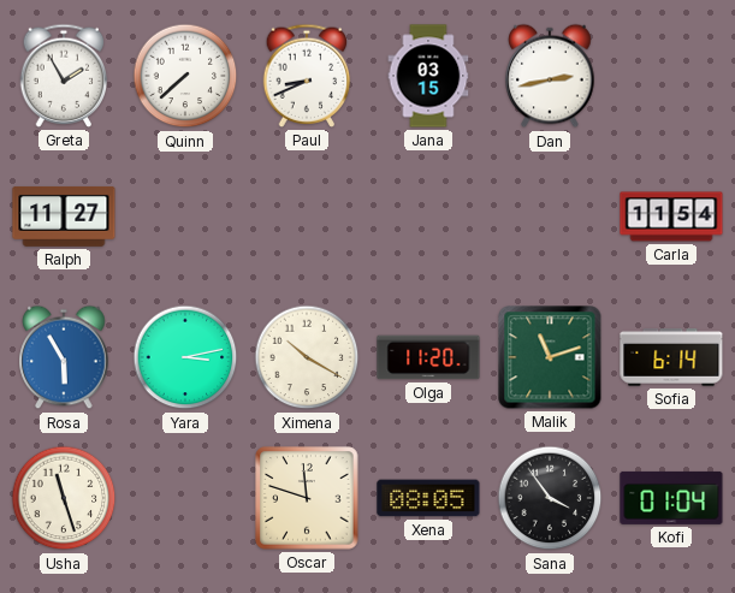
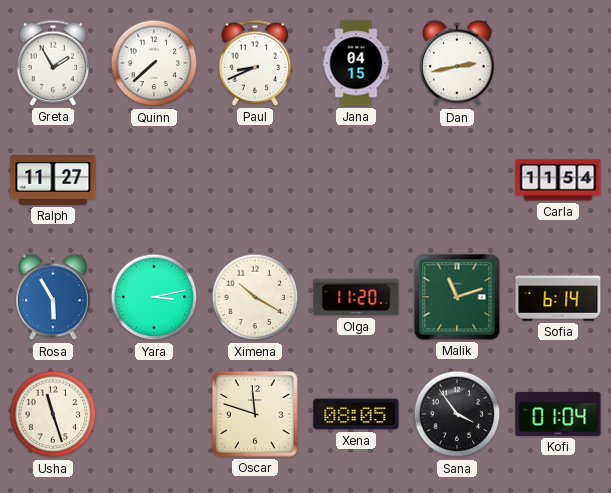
Jana: 03:15 -> 04:15
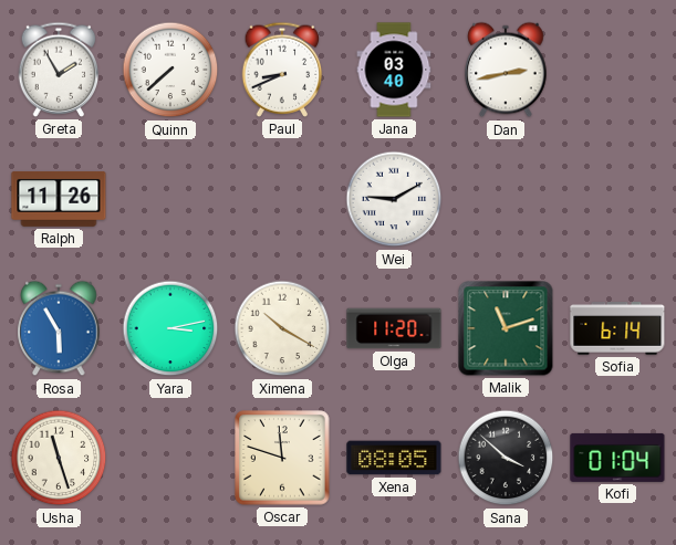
Jana: 04:15 -> 03:40
Ralph: 11:27 -> 11:26
Wei: none -> 9:10
Carla: 11:54 -> none
Sana: 3:54 -> 3:52
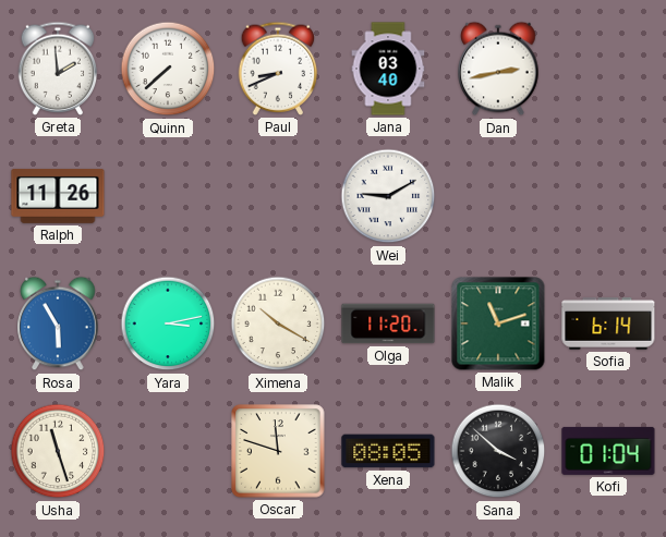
Greta: 1:55 -> 1:59
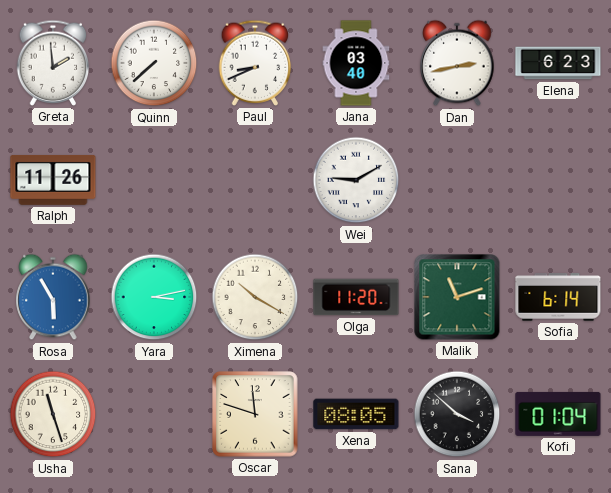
Elena: none -> 6:23
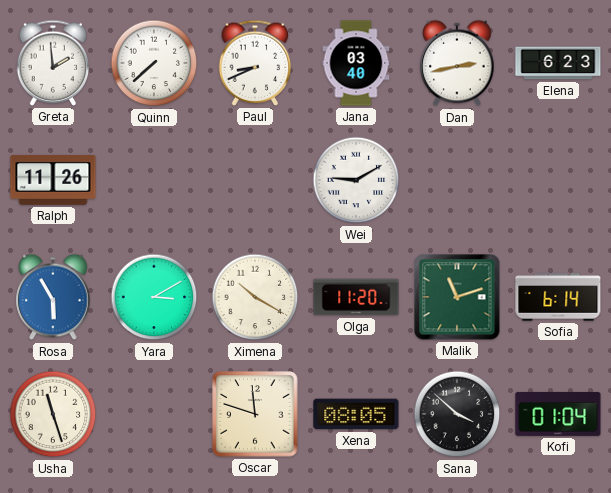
Yara: 3:13 -> 3:10
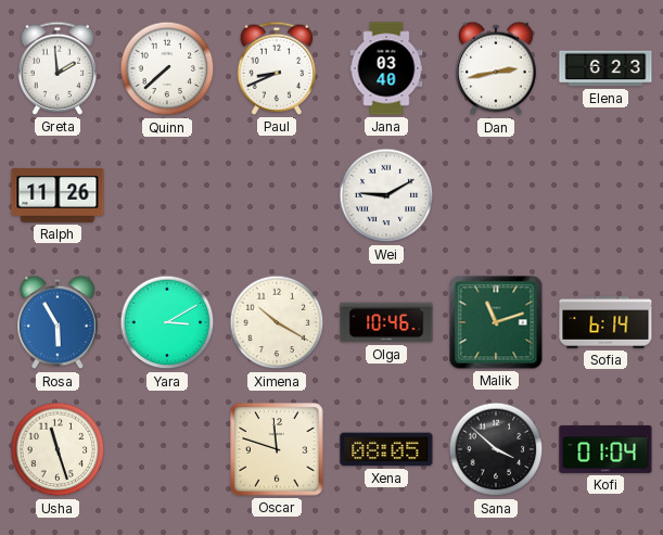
Olga: 11:20 -> 10:46
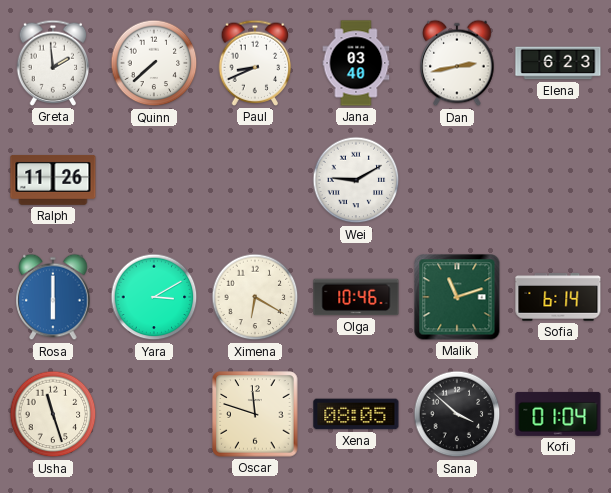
Rosa: 5:55 -> 6:00
Ximena: 10:20 -> 6:20
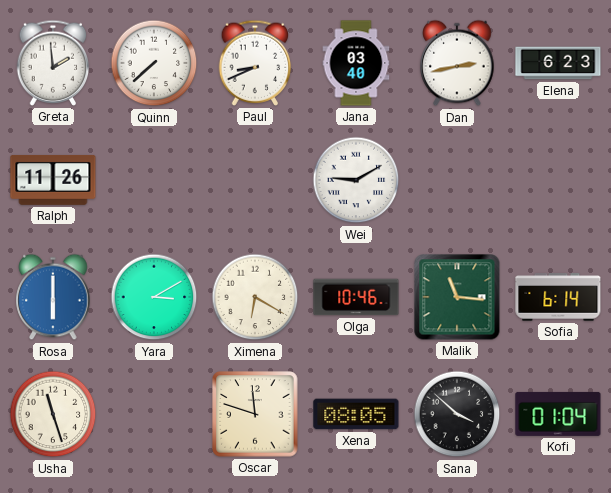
Malik: 11:12 -> 11:16
